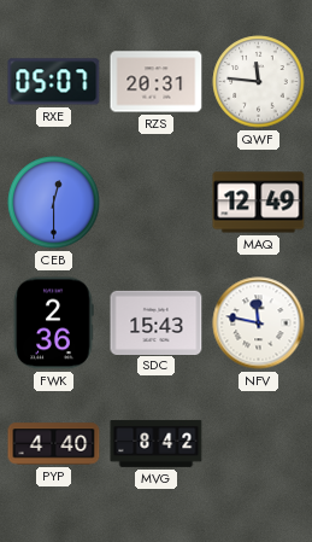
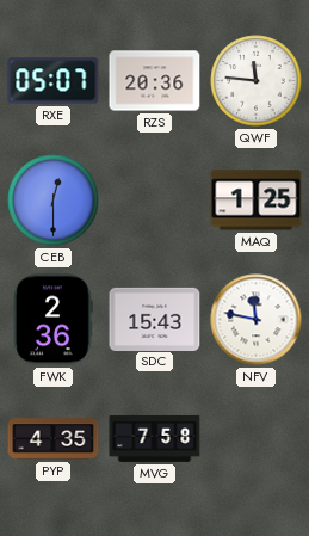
RZS: 20:31 -> 20:36
MAQ: 12:49 -> 1:25
PYP: 4:40 -> 4:35
MVG: 8:42 -> 7:58
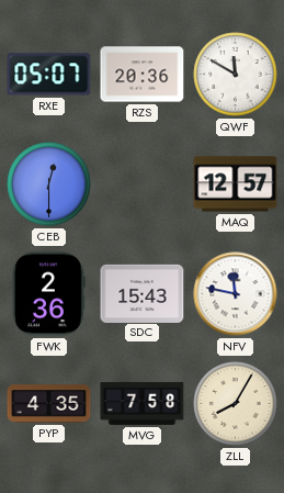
QWF: 11:46 -> 11:50
MAQ: 1:25 -> 12:57
ZLL: none -> 8:05
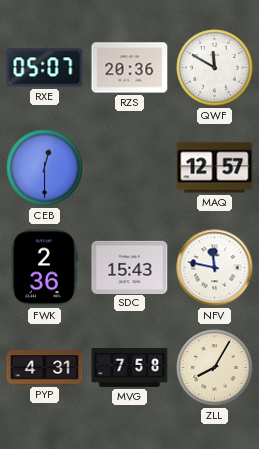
PYP: 4:35 -> 4:31
